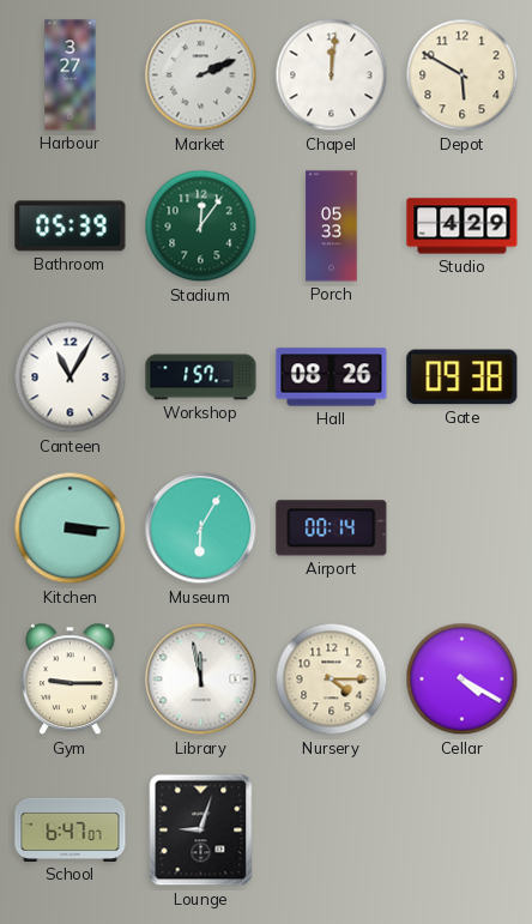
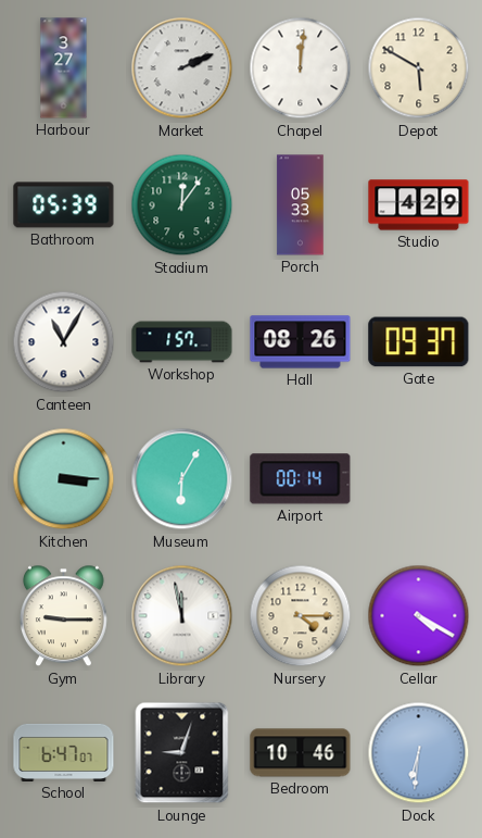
Gate: 09:38 -> 09:37
Bedroom: none -> 10:46
Dock: none -> 6:31
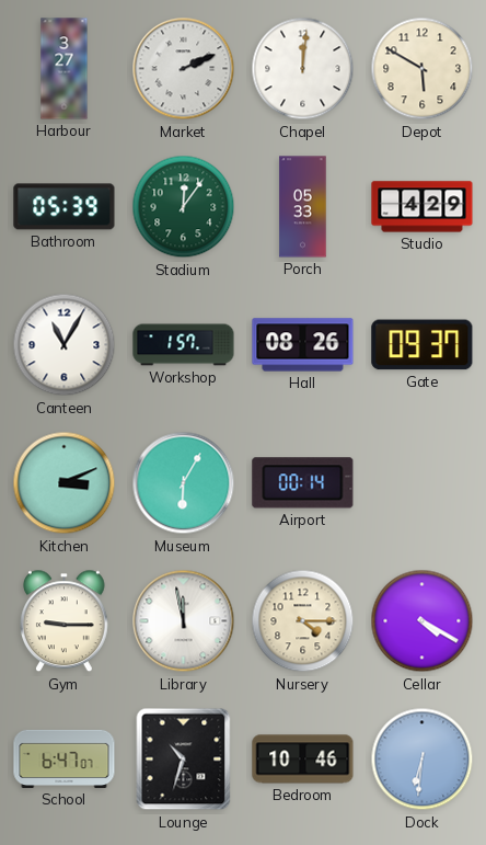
Kitchen: 3:15 -> 3:11
Lounge: 9:03 -> 10:33
